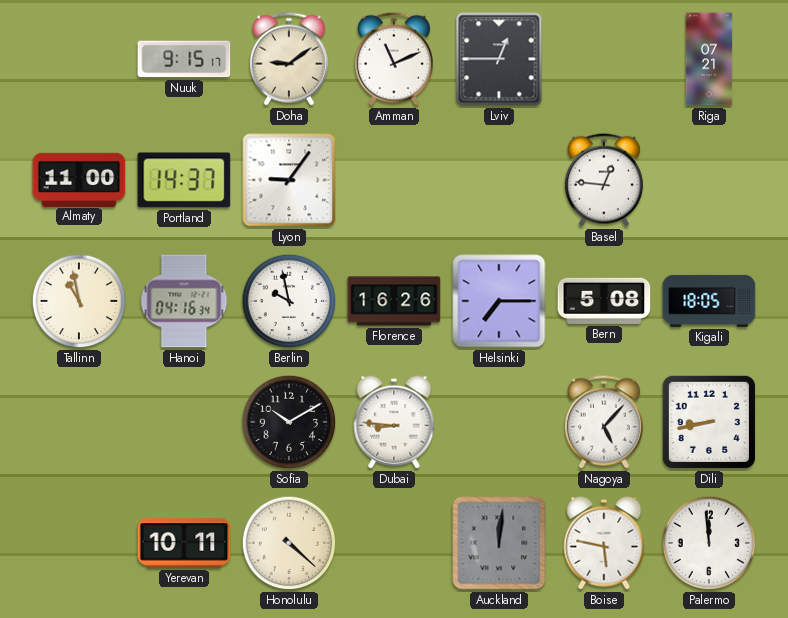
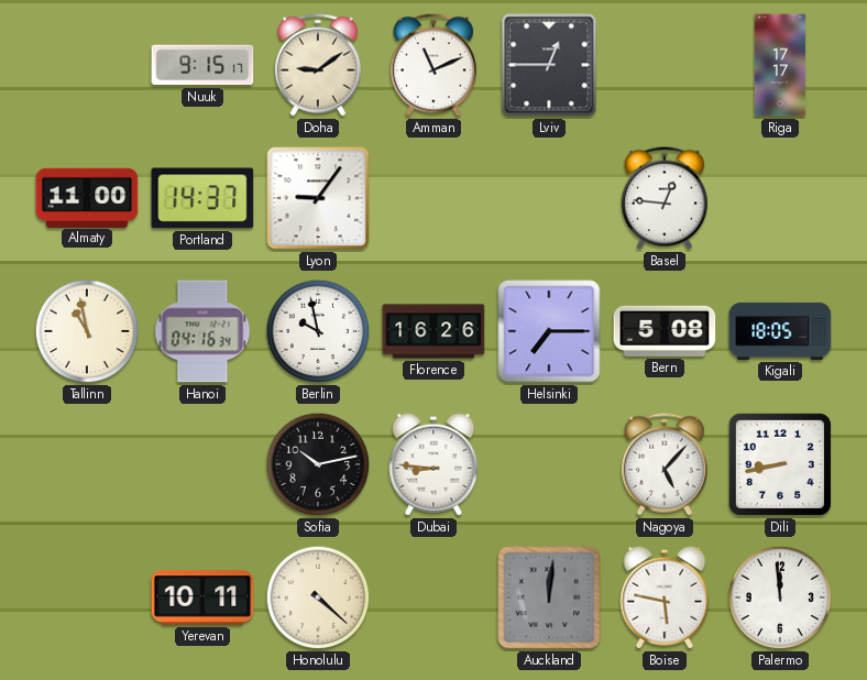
Riga: 07:21 -> 17:17
Sofia: 10:10 -> 10:13
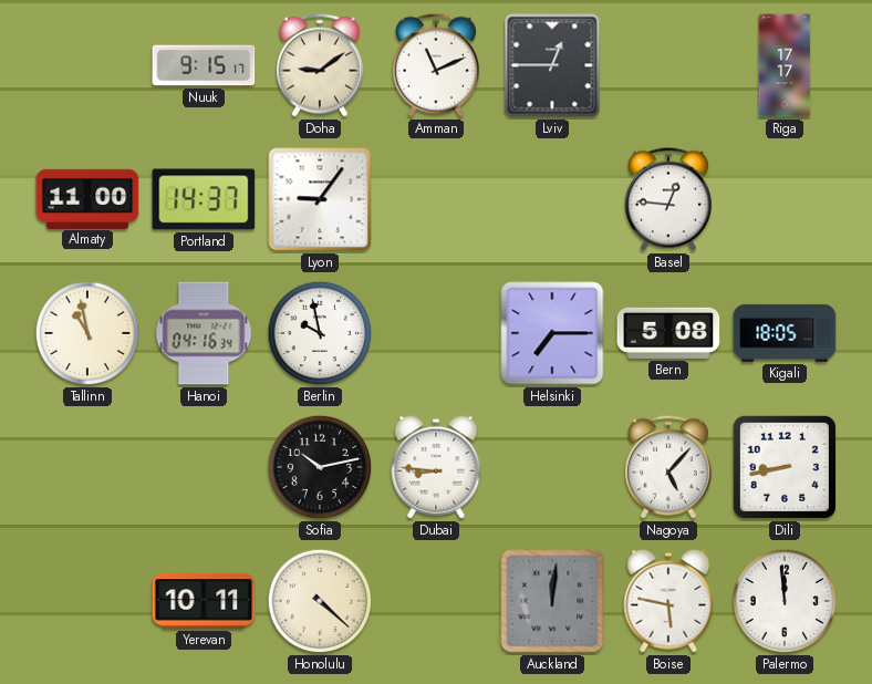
Florence: 16:26 -> none
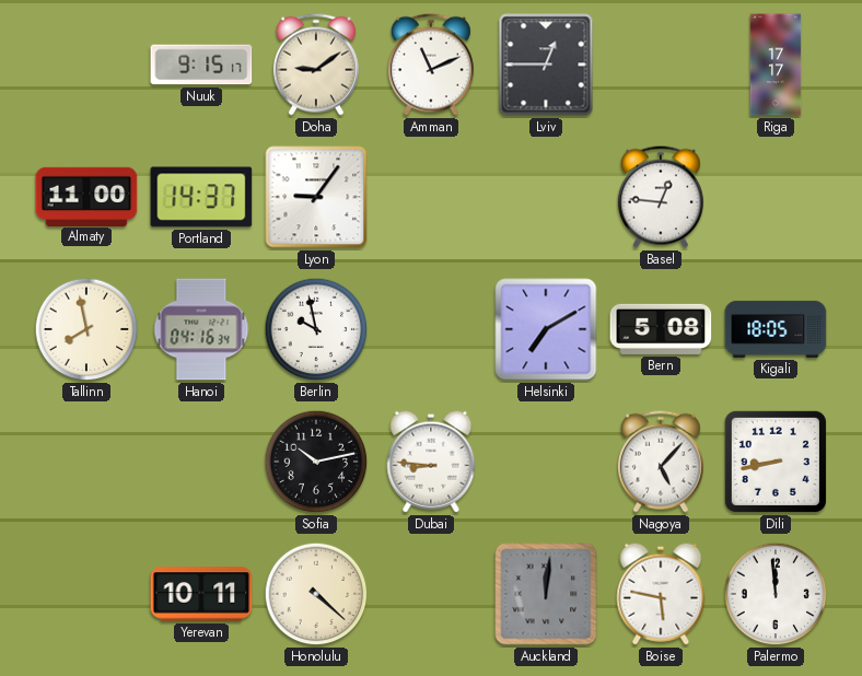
Tallinn: 10:58 -> 7:58
Helsinki: 7:15 -> 7:10
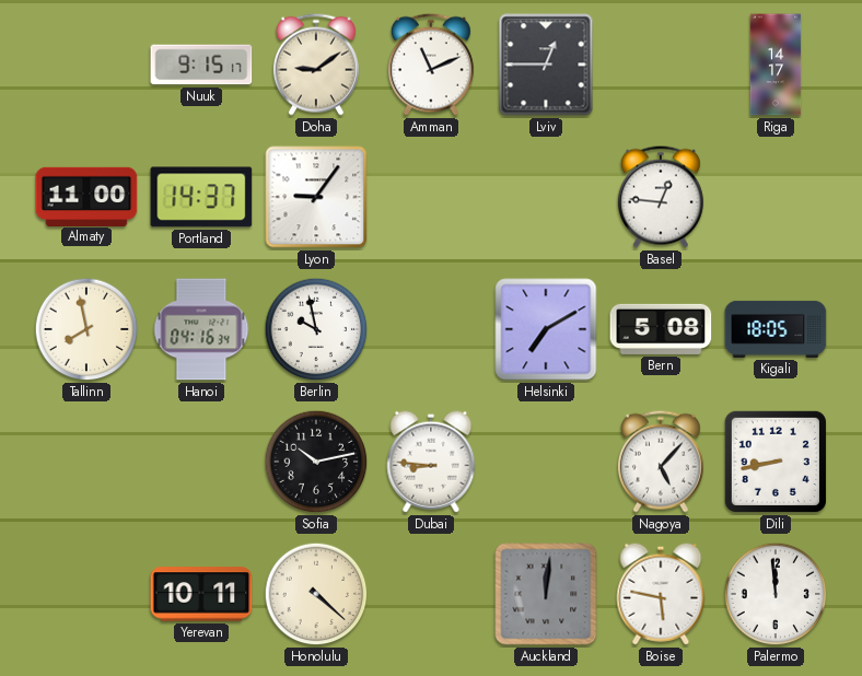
Riga: 17:17 -> 14:17
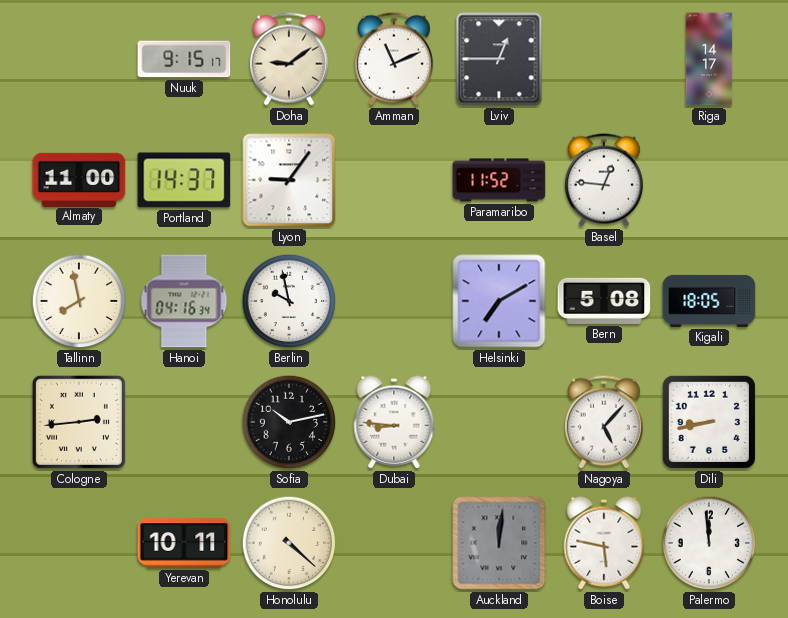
Paramaribo: none -> 11:52
Cologne: none -> 2:44
